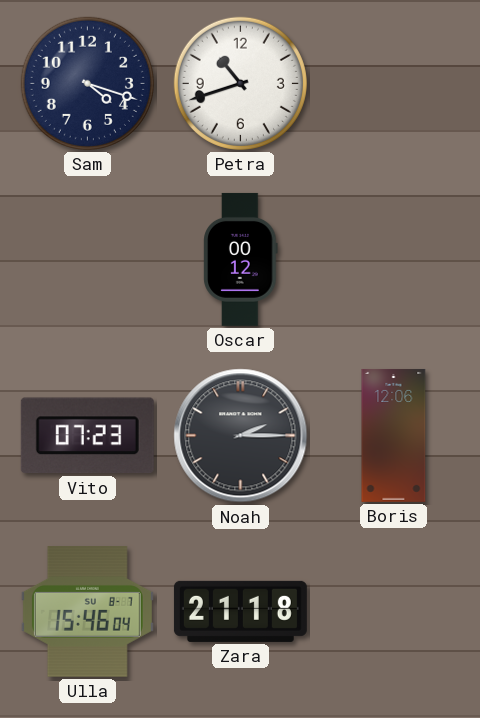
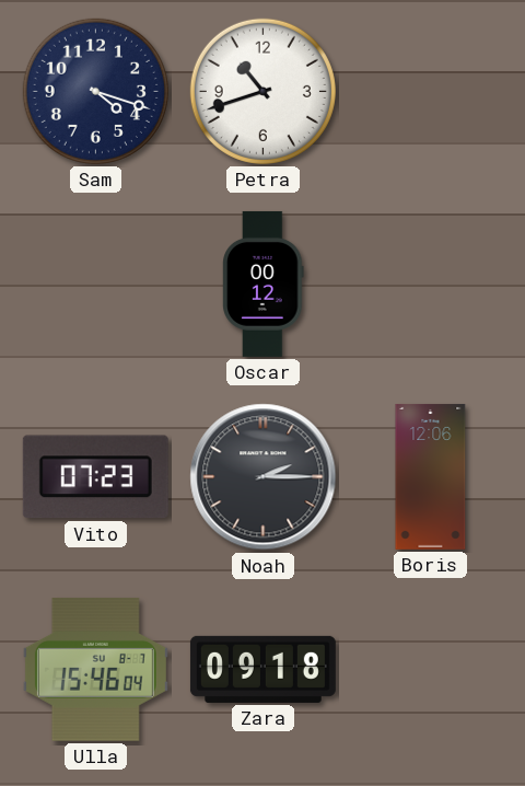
Zara: 21:18 -> 09:18
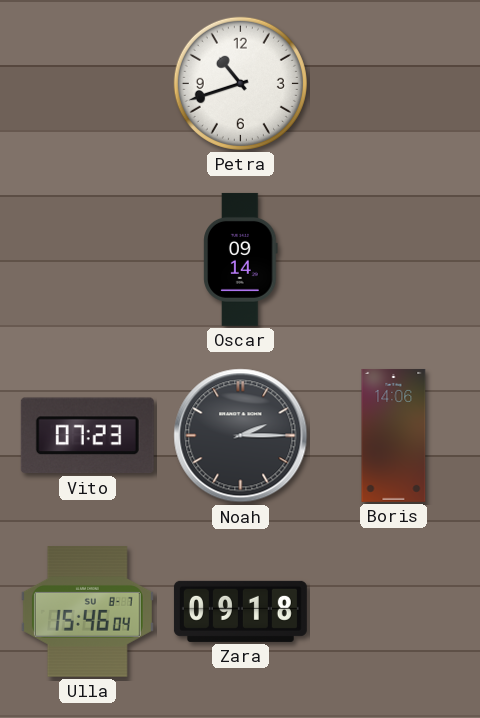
Sam: 4:18 -> none
Oscar: 00:12 -> 09:14
Boris: 12:06 -> 14:06
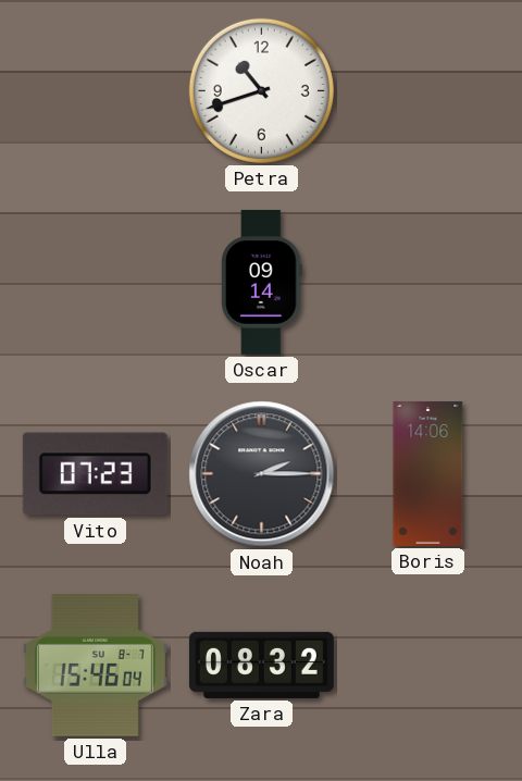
Zara: 09:18 -> 08:32
